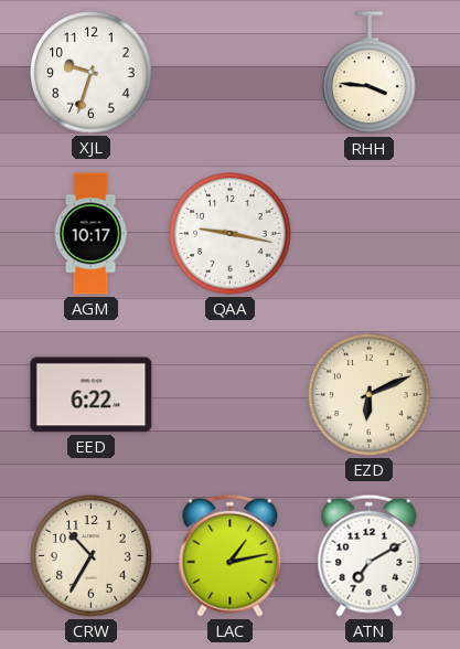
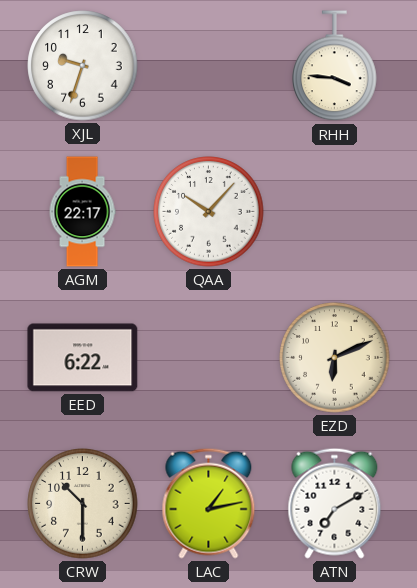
AGM: 10:17 -> 22:17
QAA: 9:17 -> 10:07
CRW: 10:35 -> 10:30
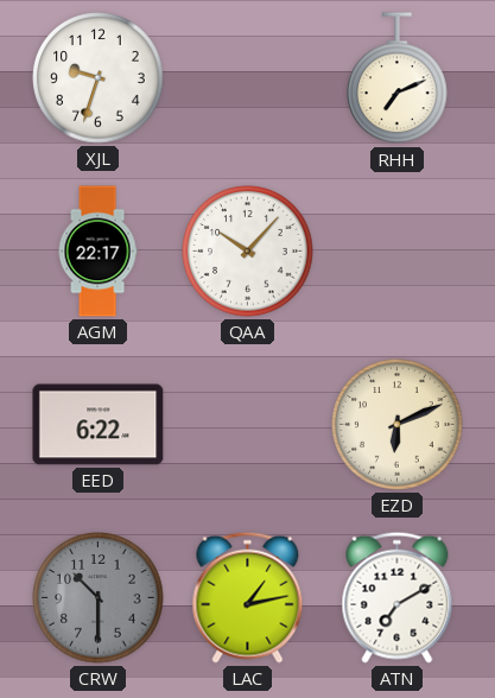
RHH: 3:46 -> 7:11
CRW dial: cream -> grey
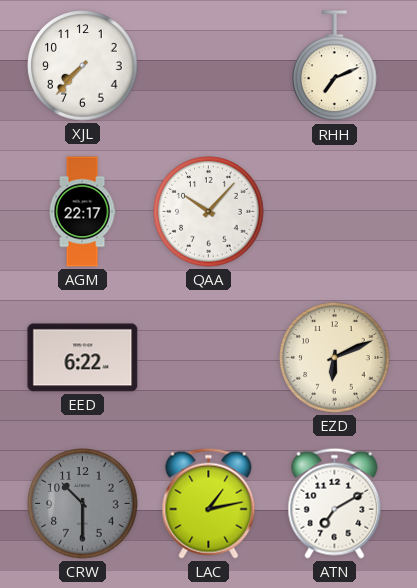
XJL: 9:33 -> 7:37
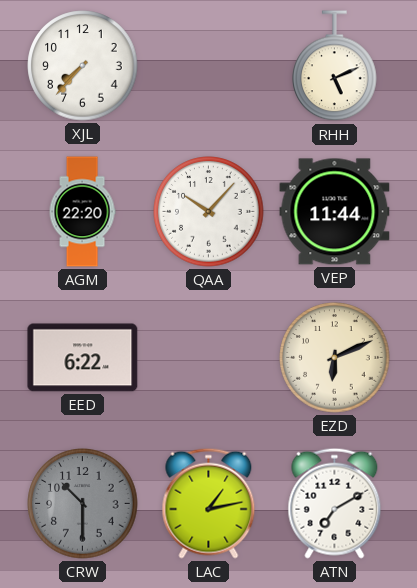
RHH: 7:11 -> 5:11
AGM: 22:17 -> 22:20
VEP: none -> 11:44
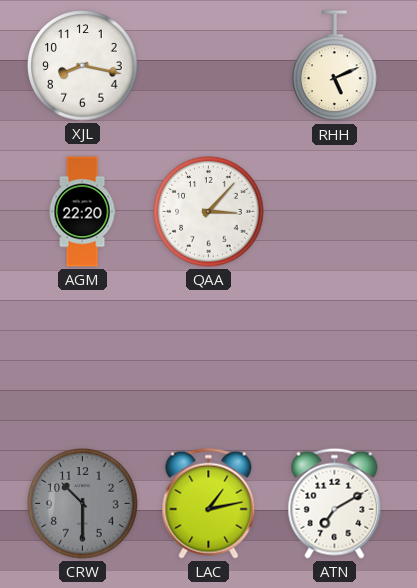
XJL: 7:37 -> 8:17
QAA: 10:07 -> 3:07
VEP: 11:44 -> none
EED: 6:22 -> none
EZD: 6:11 -> none
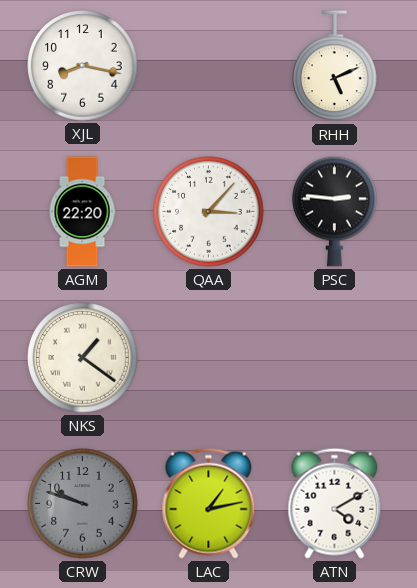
PSC: none -> 2:46
NKS: none -> 1:21
CRW: 10:30 -> 9:48
ATN: 7:10 -> 4:10
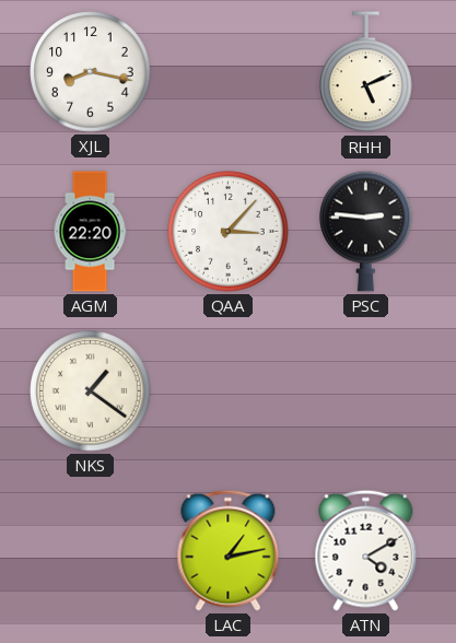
CRW: 9:48 -> none
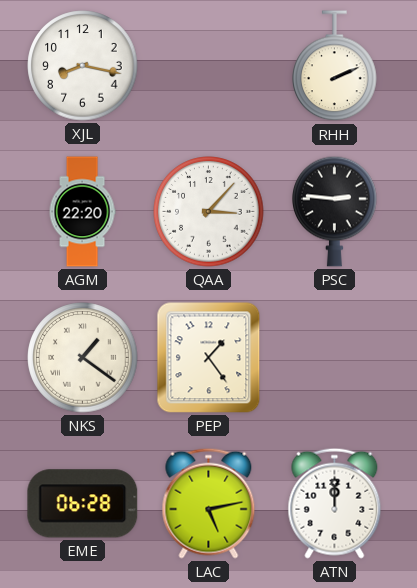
RHH: 5:11 -> 2:11
PEP: none -> 1:24
EME: none -> 06:28
LAC: 1:13 -> 5:13
ATN: 4:10 -> 12:00
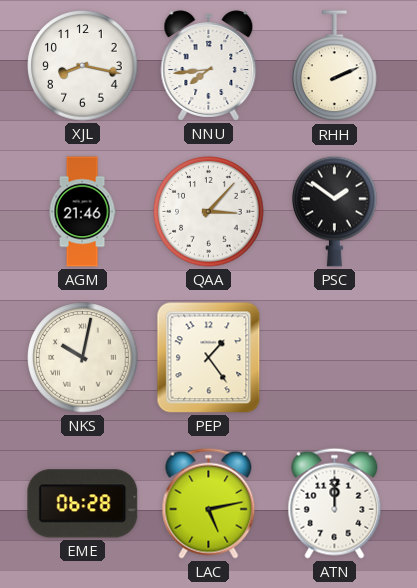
NNU: none -> 7:44
AGM: 22:20 -> 21:46
PSC: 2:46 -> 1:51
NKS: 1:21 -> 10:02
